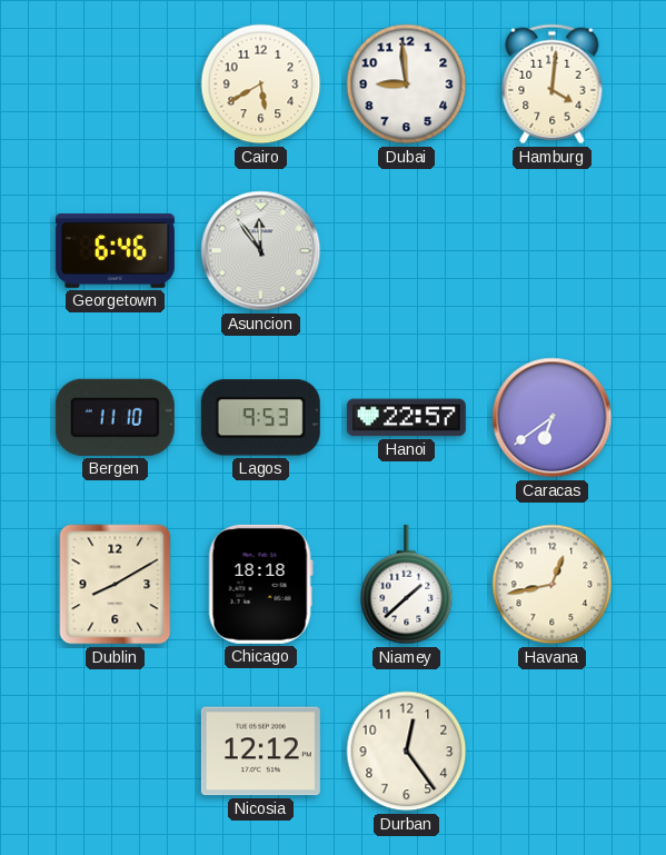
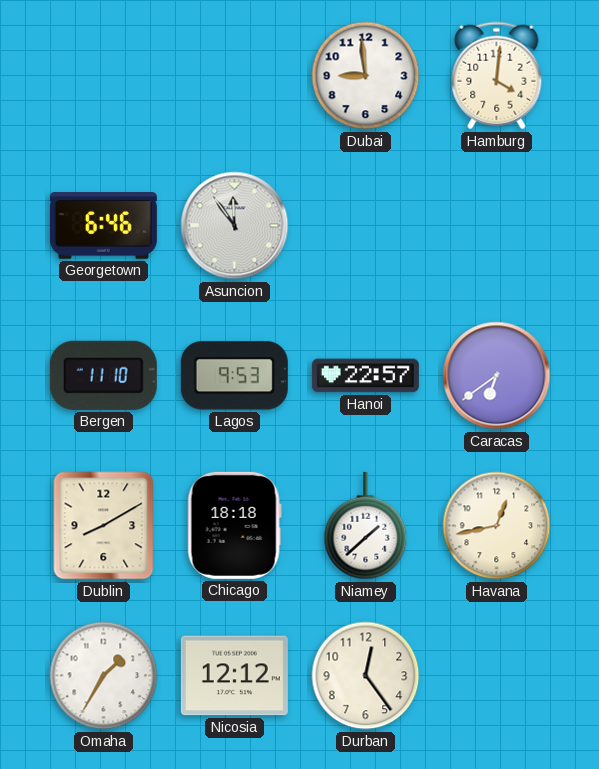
Cairo: 5:40 -> none
Omaha: none -> 1:35
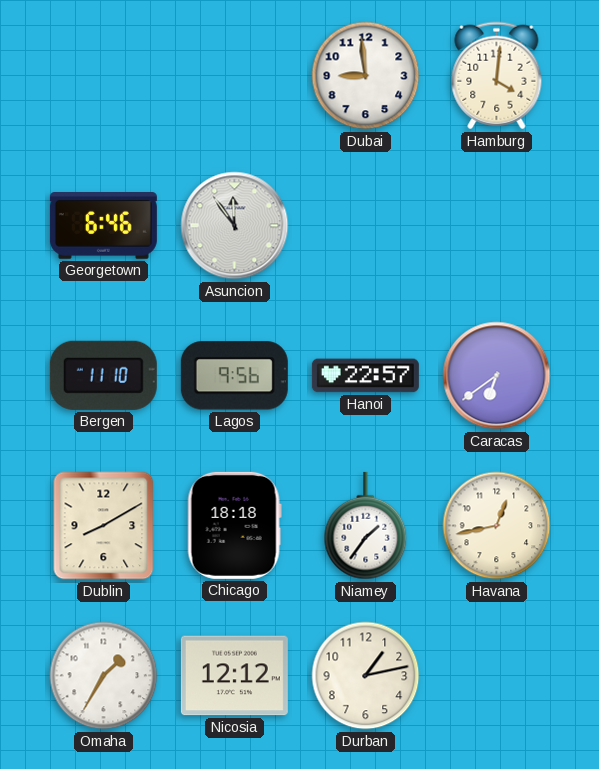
Lagos: 9:53 -> 9:56
Niamey: 1:38 -> 1:36
Durban: 12:24 -> 1:13
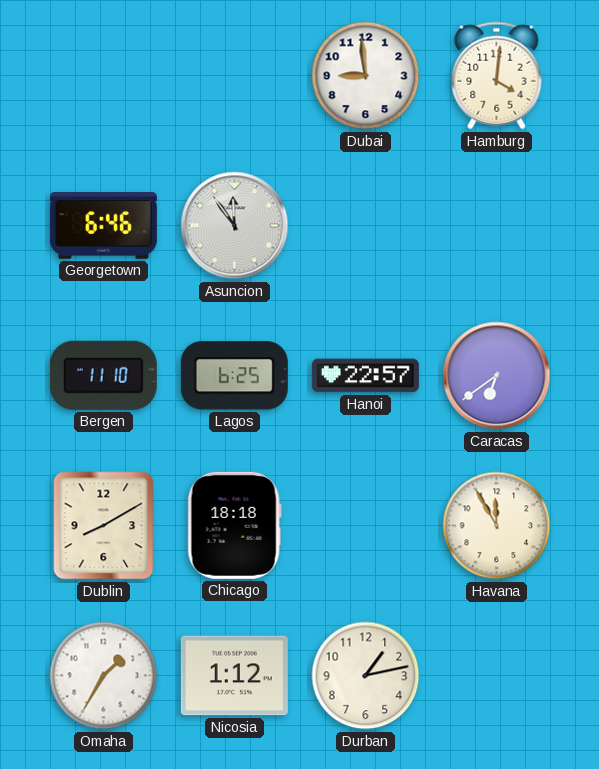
Lagos: 9:56 -> 6:25
Niamey: 1:36 -> none
Havana: 12:43 -> 11:55
Nicosia: 12:12 -> 1:12
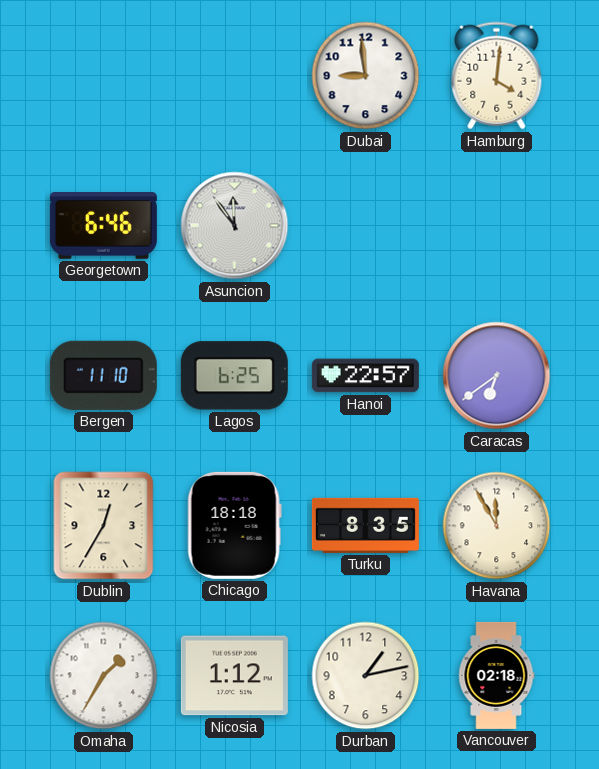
Dublin: 8:10 -> 12:35
Turku: none -> 8:35
Vancouver: none -> 02:18
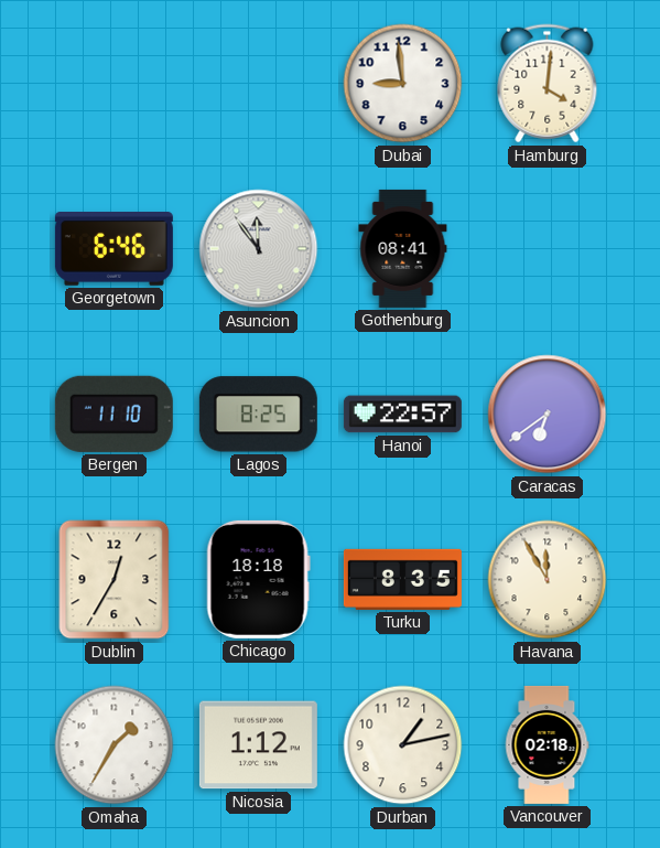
Gothenburg: none -> 08:41
Lagos: 6:25 -> 8:25
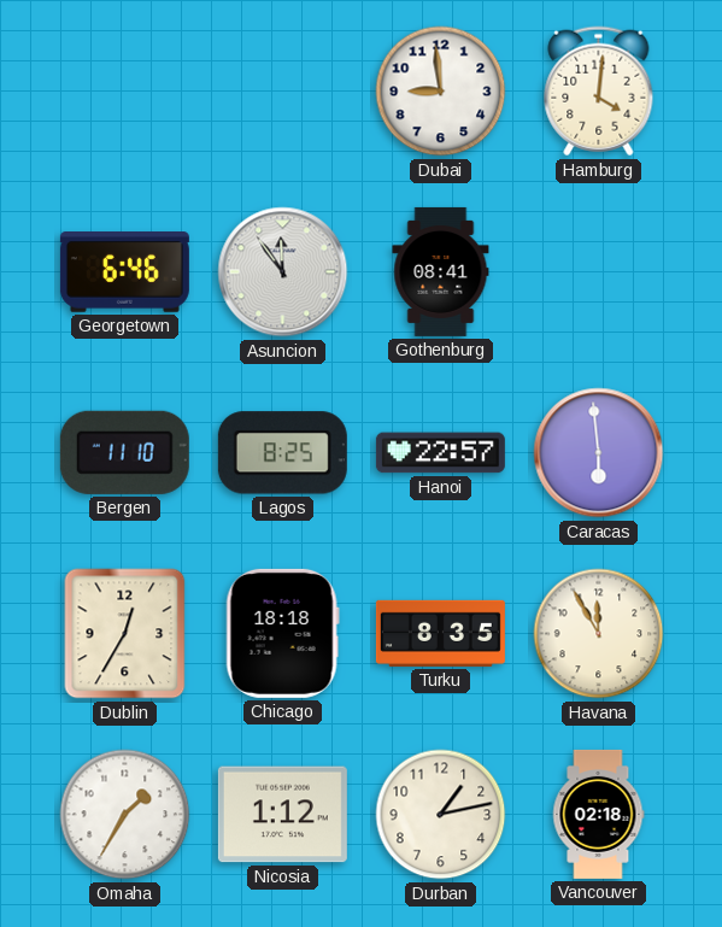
Caracas: 6:39 -> 5:59
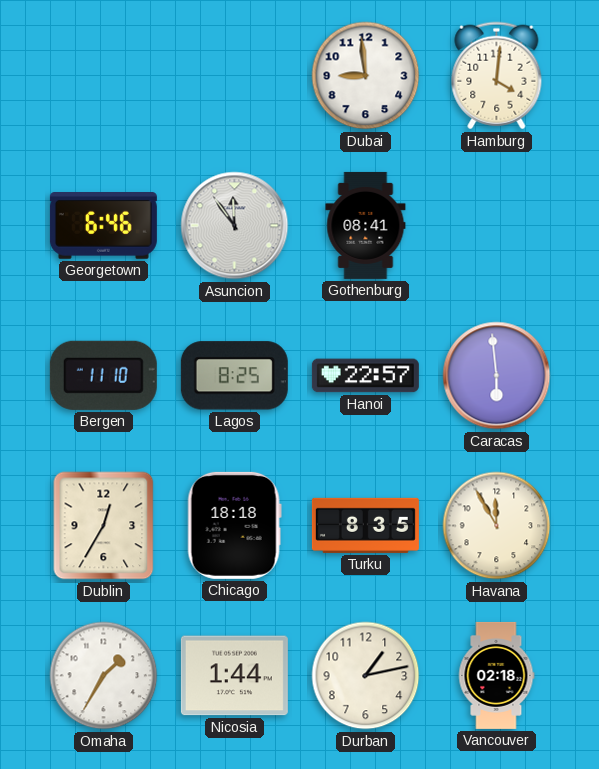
Nicosia: 1:12 -> 1:44
